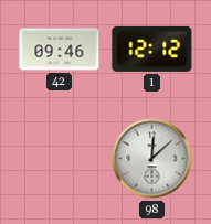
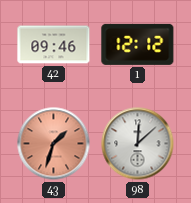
43: none -> 1:33
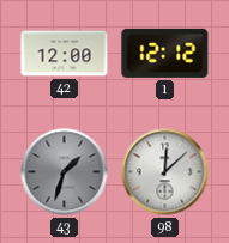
42: 09:46 -> 12:00
43 dial: salmon -> grey
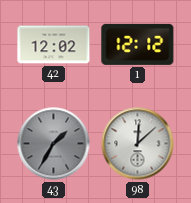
42: 12:00 -> 12:02
43: 1:33 -> 1:35
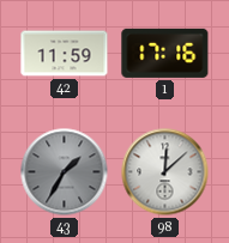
42: 12:02 -> 11:59
1: 12:12 -> 17:16
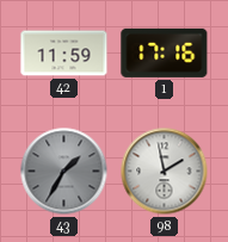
98: 12:08 -> 1:58
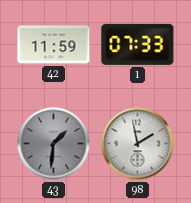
1: 17:16 -> 07:33
43: 1:35 -> 1:31
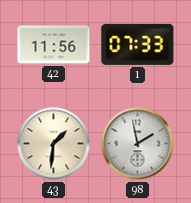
42: 11:59 -> 11:56
43 dial: grey -> cream
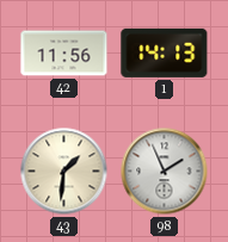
1: 07:33 -> 14:13
98: 1:58 -> 1:56
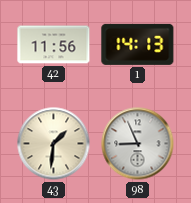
98: 1:56 -> 8:56
